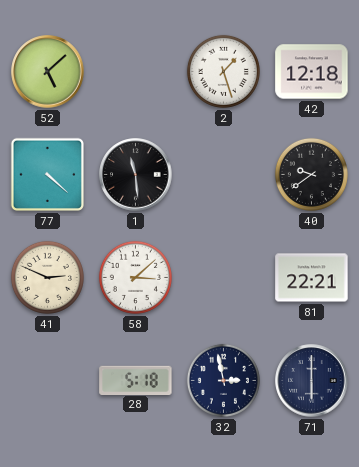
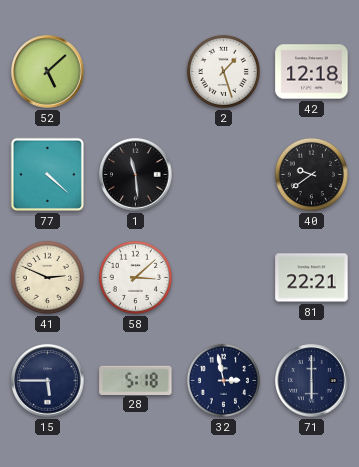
15: none -> 5:45
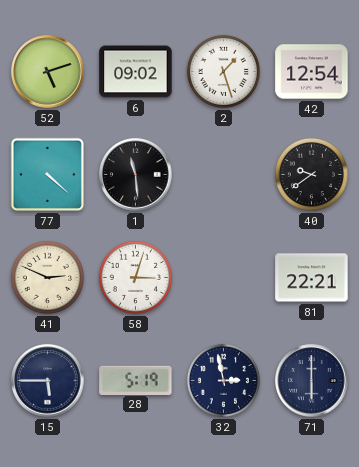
52: 5:08 -> 5:12
6: none -> 09:02
42: 12:18 -> 12:54
58: 3:08 -> 3:03
28: 5:18 -> 5:19
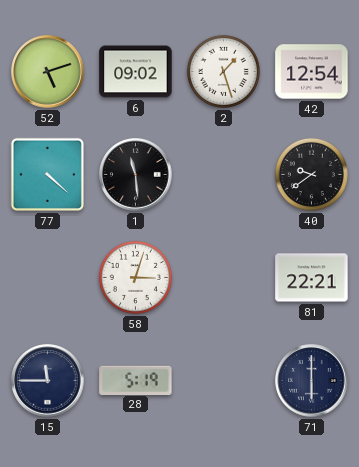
41: 2:49 -> none
15: 5:45 -> 11:45
32: 2:58 -> none
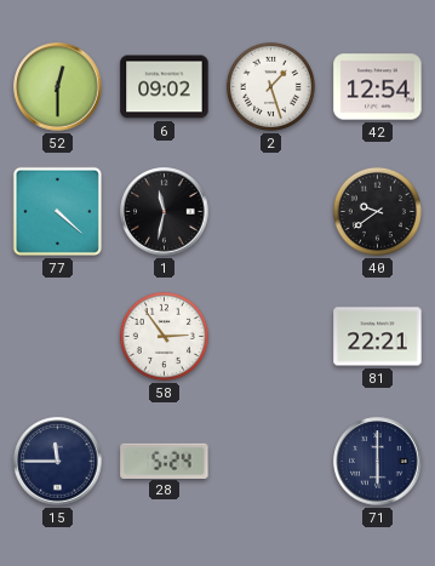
52: 5:12 -> 12:30
1: 11:29 -> 11:32
58: 3:03 -> 2:54
28: 5:19 -> 5:24
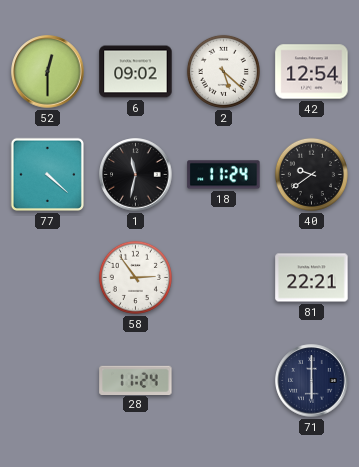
2: 1:27 -> 5:22
18: none -> 11:24
15: 11:45 -> none
28: 5:24 -> 11:24
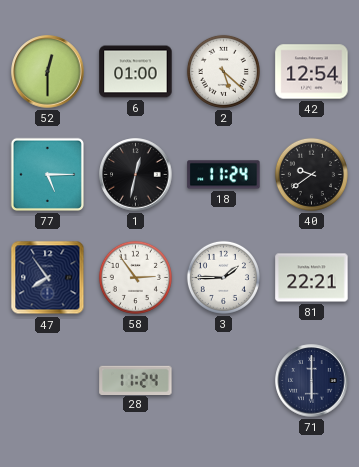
6: 09:02 -> 01:00
77: 4:22 -> 5:15
1: 11:32 -> 12:32
47: none -> 7:54
3: none -> 1:45
